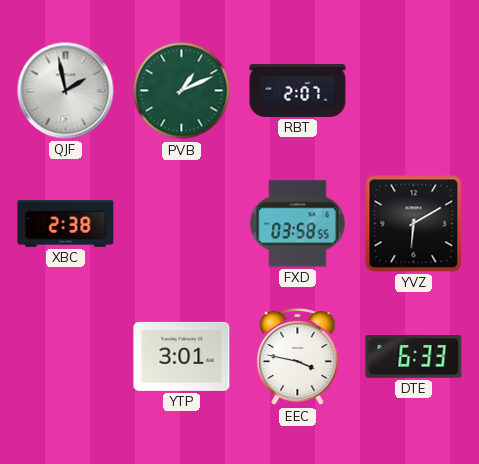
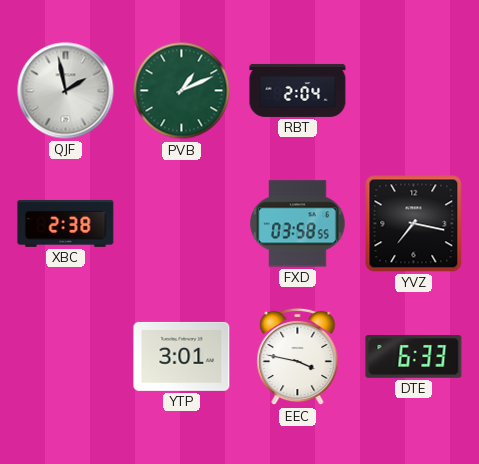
RBT: 2:07 -> 2:04
YVZ: 6:10 -> 7:17
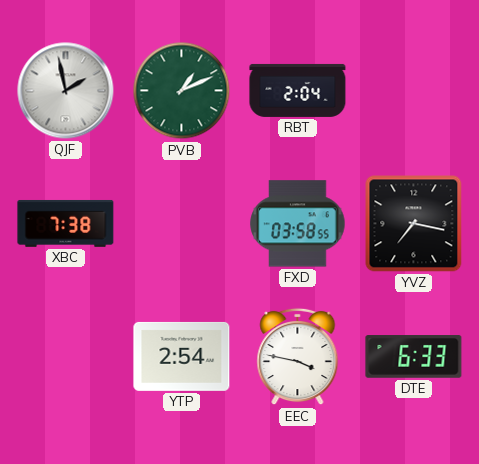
XBC: 2:38 -> 7:38
YTP: 3:01 -> 2:54
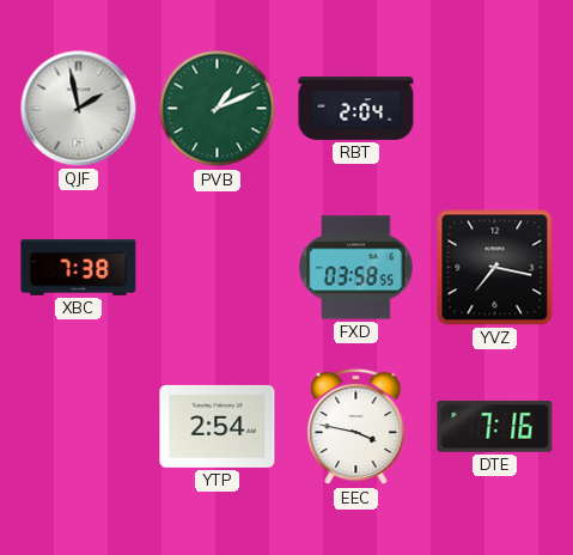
DTE: 6:33 -> 7:16
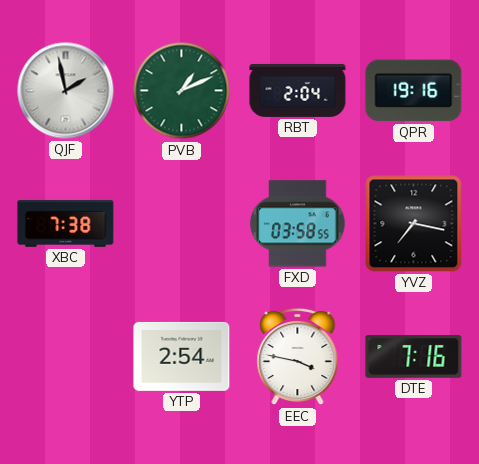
QPR: none -> 19:16
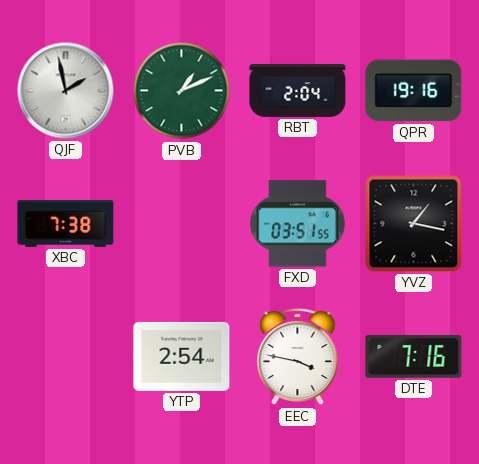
FXD: 03:58 -> 03:51
YVZ: 7:17 -> 1:17
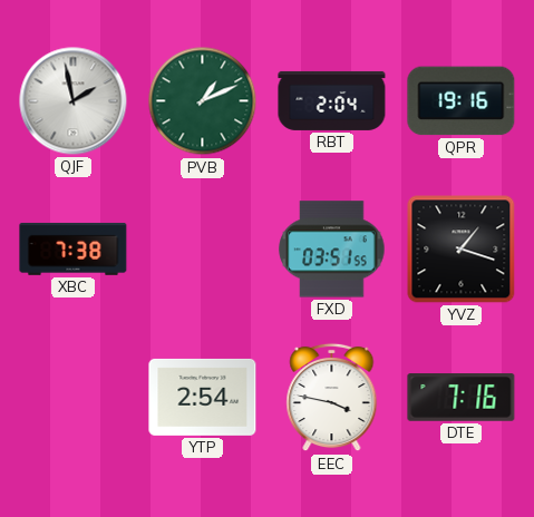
YVZ: 1:17 -> 1:18
